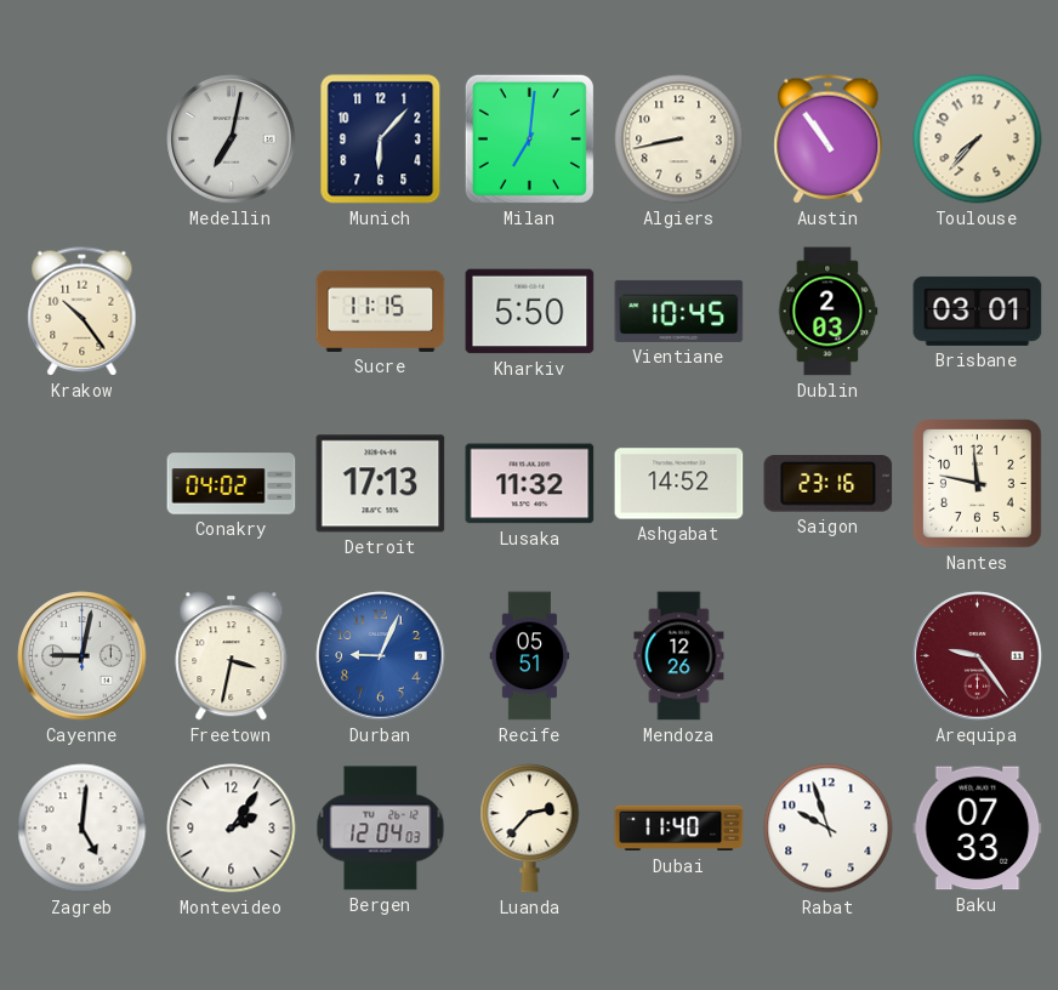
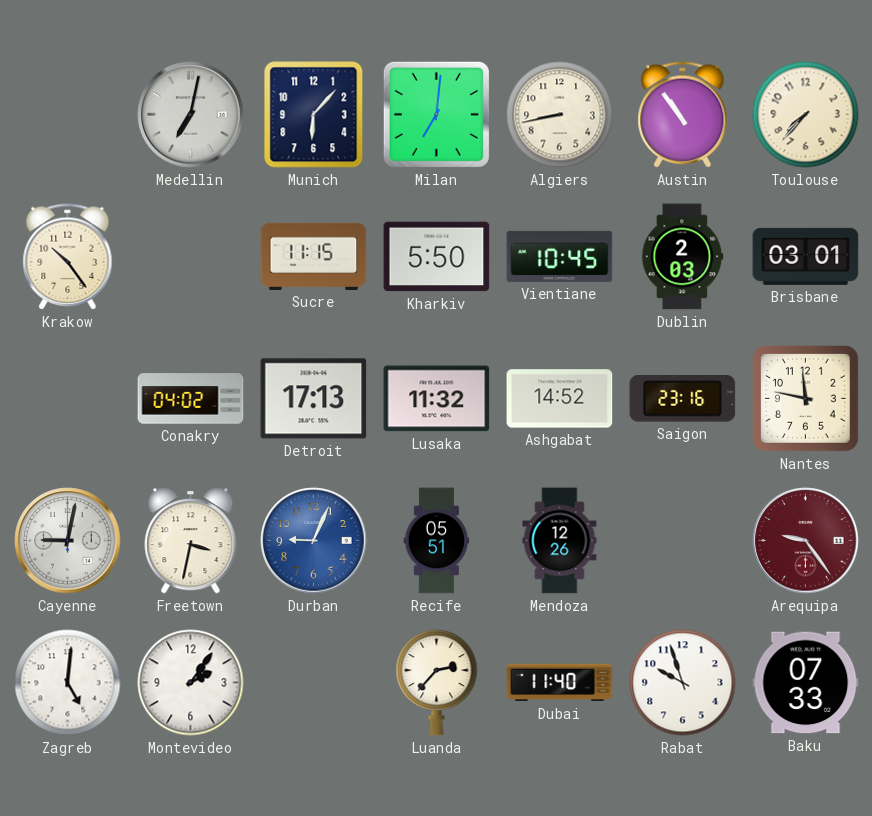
Bergen: 12:04 -> none
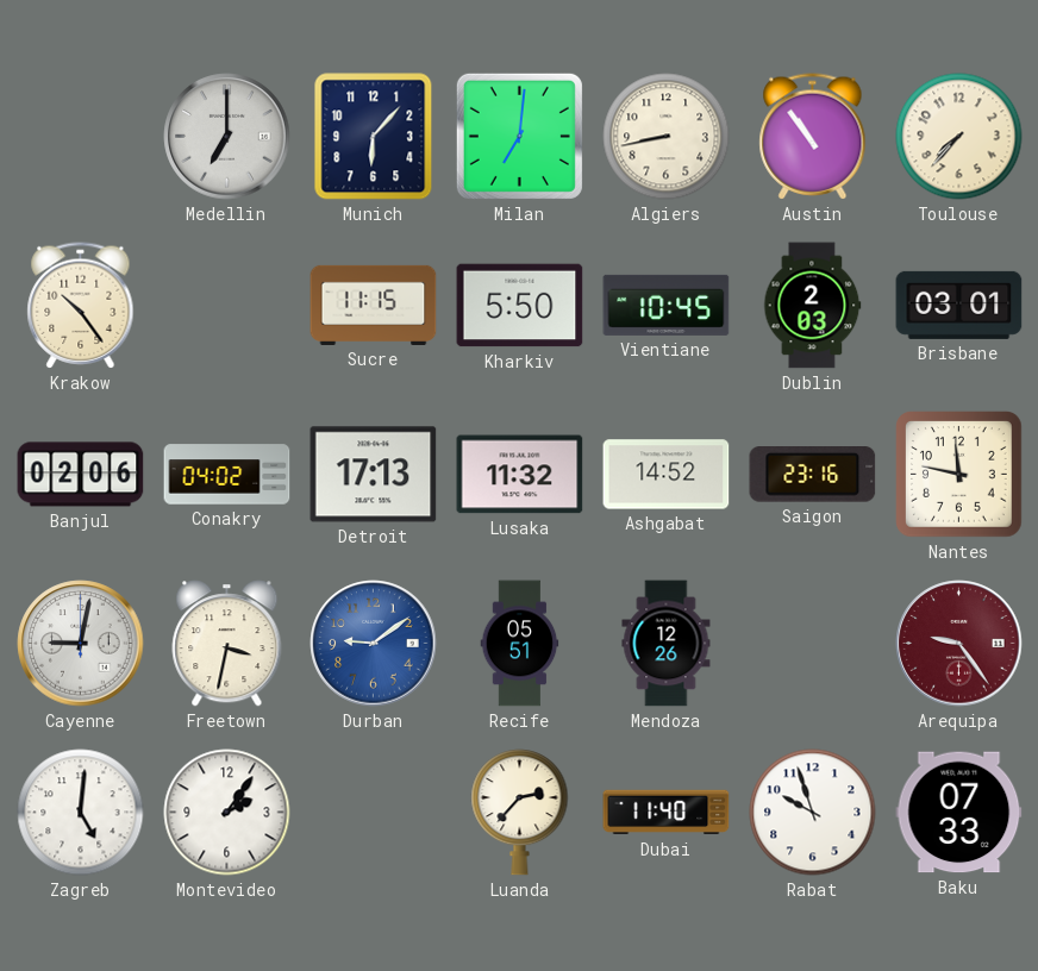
Medellin: 7:02 -> 7:00
Banjul: none -> 02:06
Durban: 9:04 -> 9:09
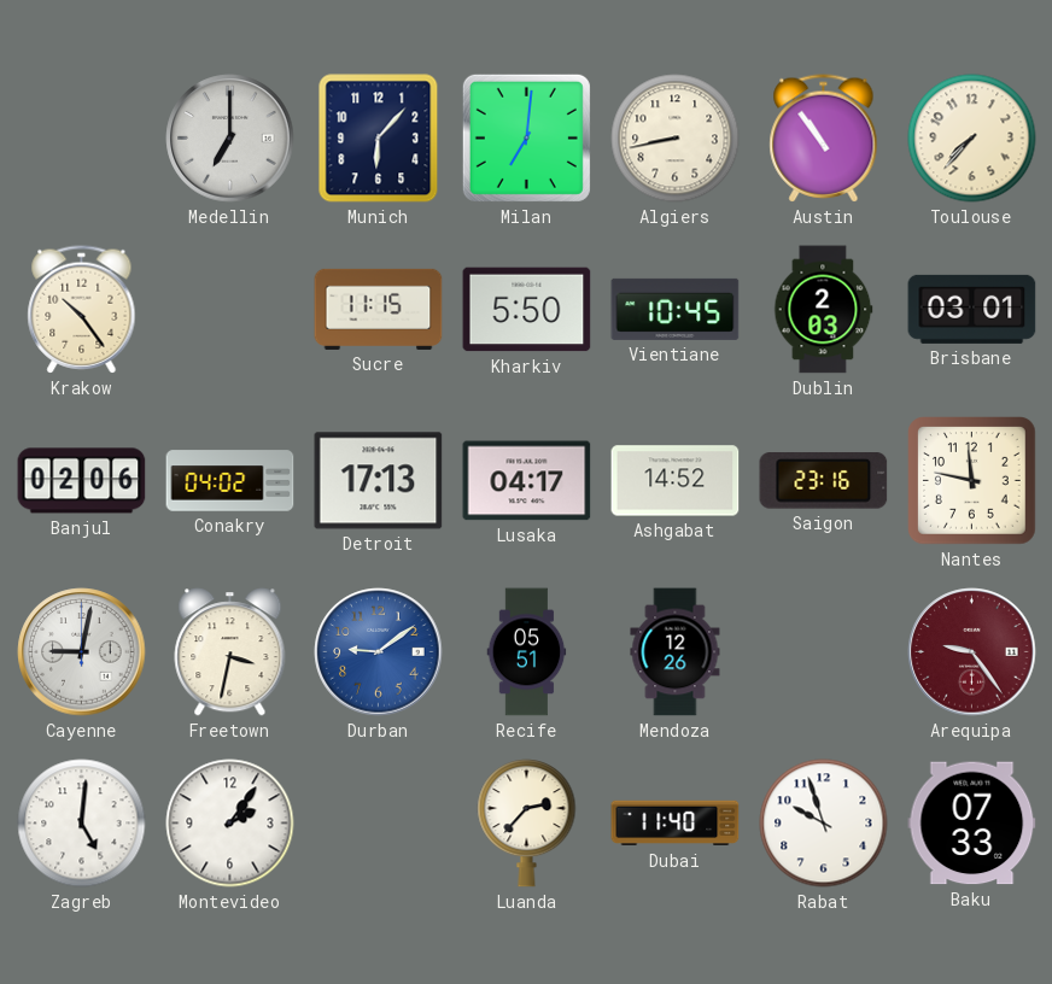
Lusaka: 11:32 -> 04:17
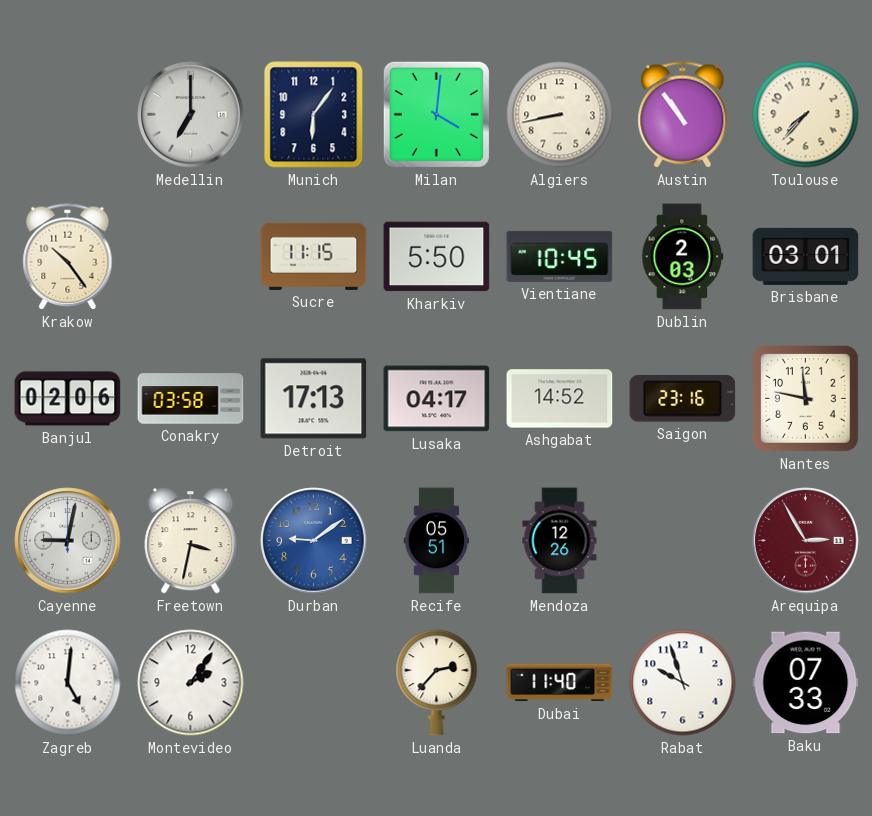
Munich: 6:07 -> 6:06
Milan: 7:01 -> 4:01
Conakry: 04:02 -> 03:58
Arequipa: 9:24 -> 2:55
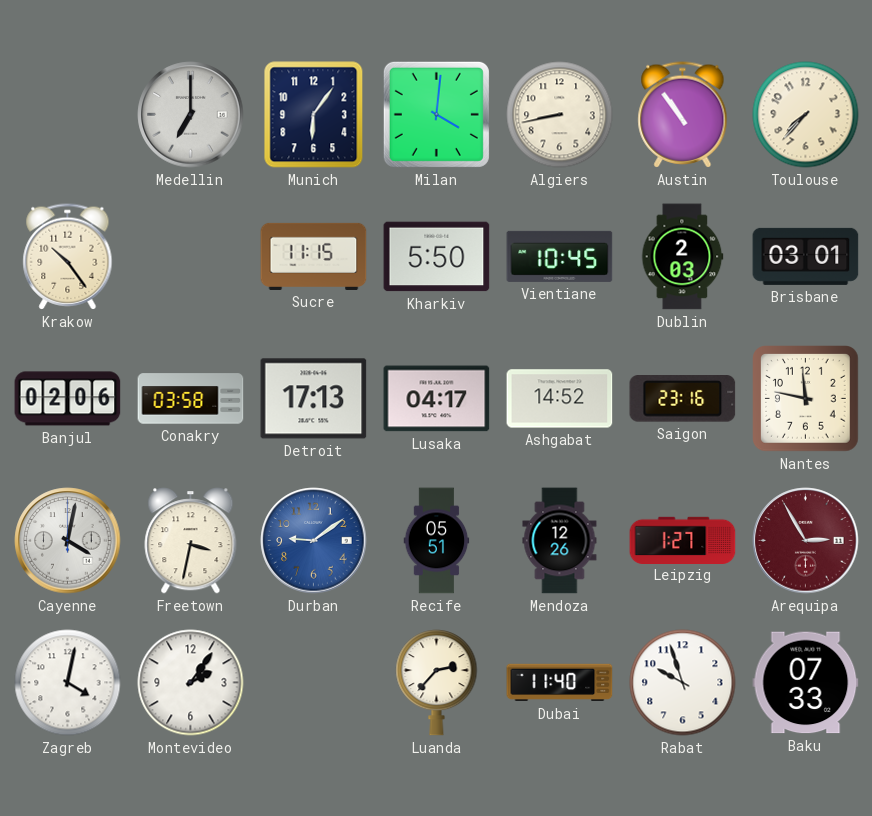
Cayenne: 9:02 -> 4:02
Leipzig: none -> 1:27
Zagreb: 5:01 -> 4:02
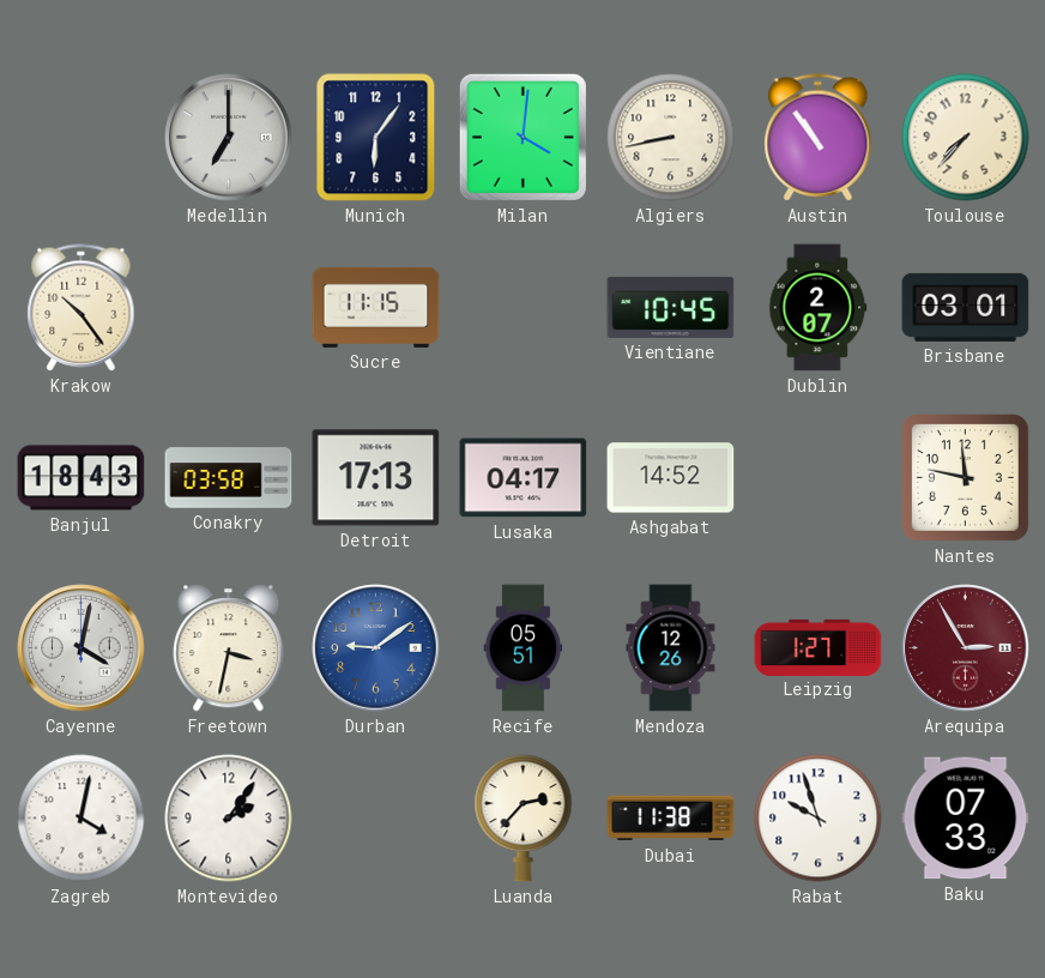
Kharkiv: 5:50 -> none
Dublin: 2:03 -> 2:07
Banjul: 02:06 -> 18:43
Saigon: 23:16 -> none
Dubai: 11:40 -> 11:38
